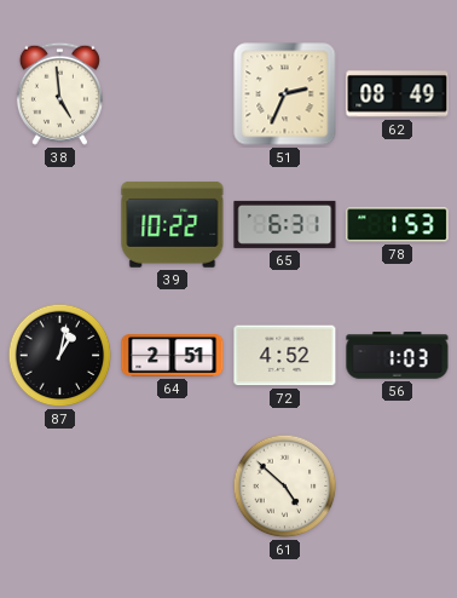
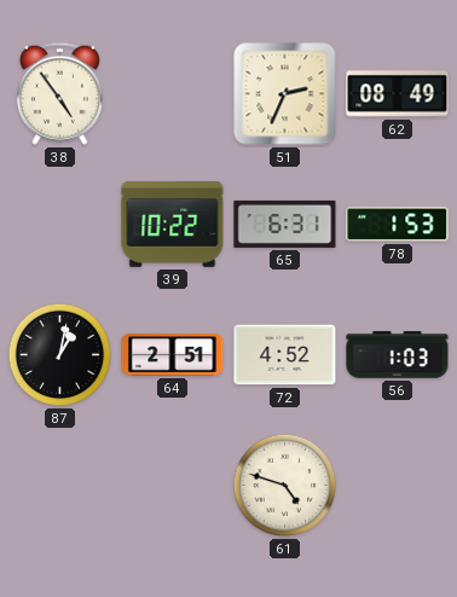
38: 4:59 -> 4:54
61: 4:52 -> 4:48
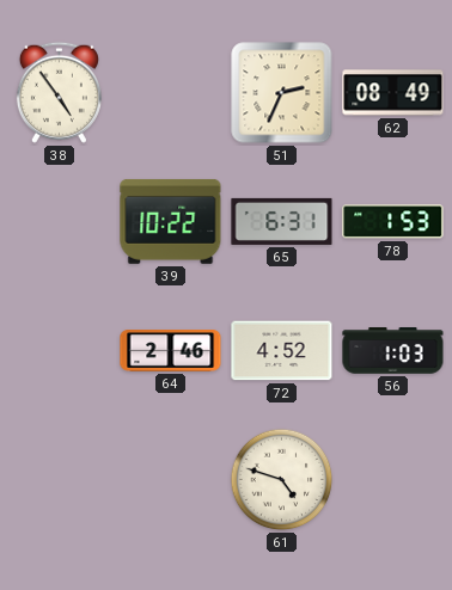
87: 1:02 -> none
64: 2:51 -> 2:46
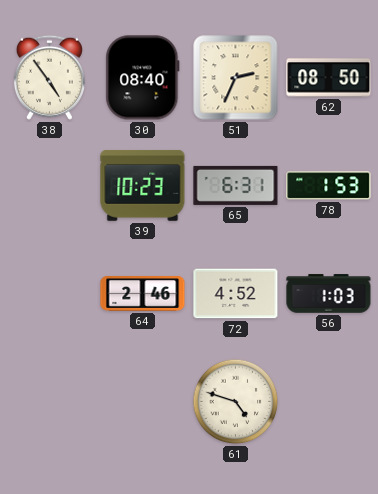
30: none -> 08:40
62: 08:49 -> 08:50
39: 10:22 -> 10:23
